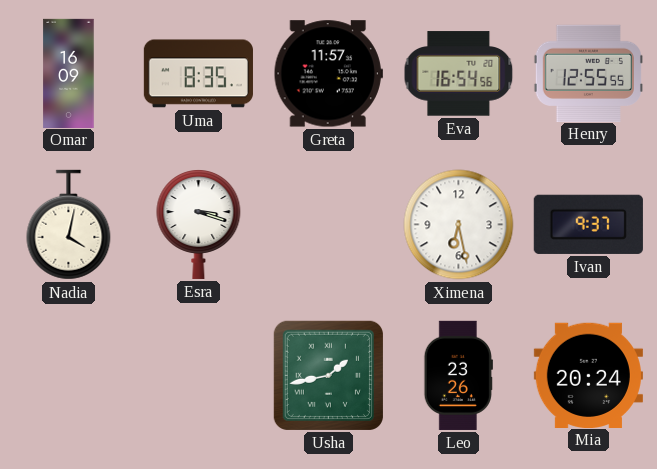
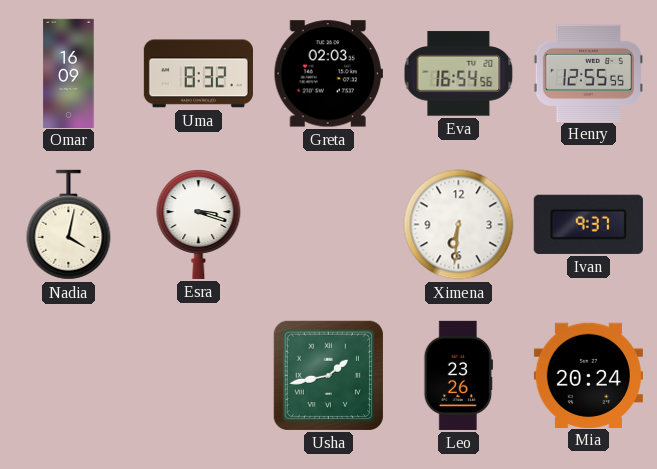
Uma: 8:35 -> 8:32
Greta: 11:57 -> 02:03
Ximena: 6:28 -> 6:31
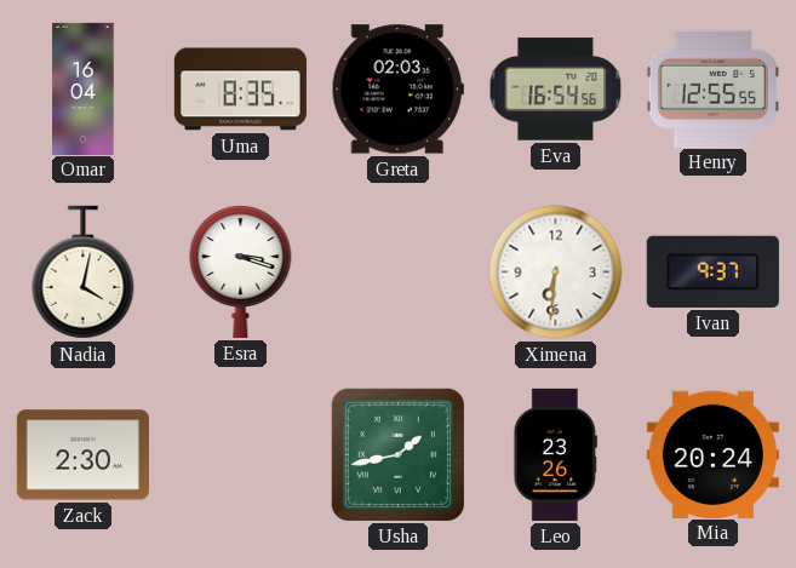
Omar: 16:09 -> 16:04
Uma: 8:32 -> 8:35
Zack: none -> 2:30
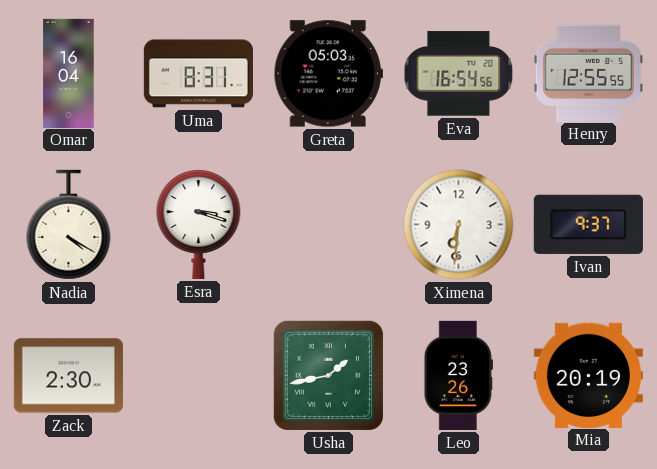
Uma: 8:35 -> 8:31
Greta: 02:03 -> 05:03
Nadia: 4:02 -> 4:20
Mia: 20:24 -> 20:19
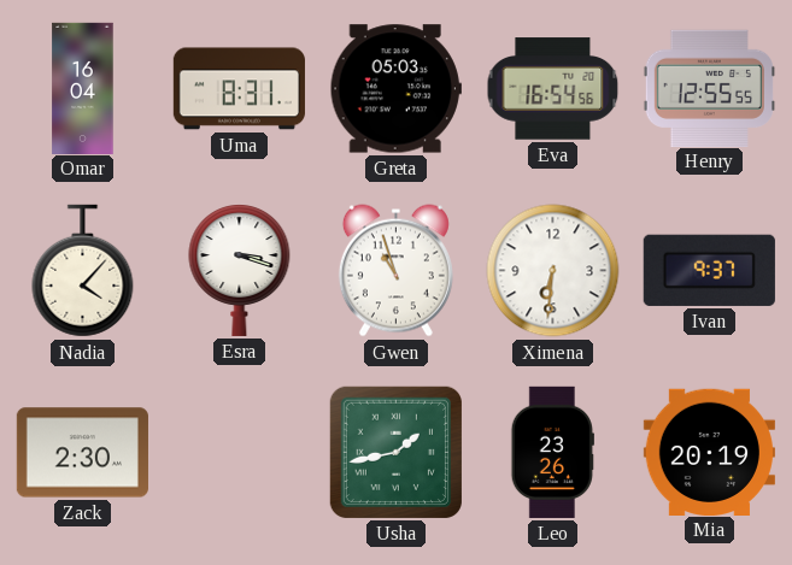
Nadia: 4:20 -> 4:07
Gwen: none -> 10:57
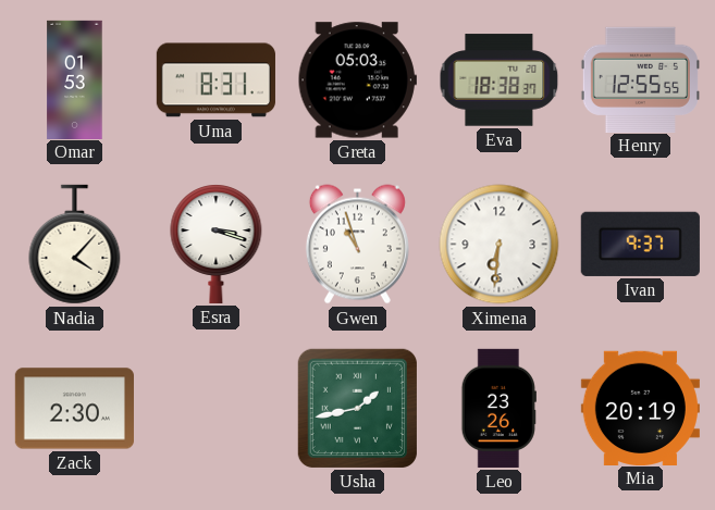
Omar: 16:04 -> 01:53
Eva: 16:54 -> 18:38
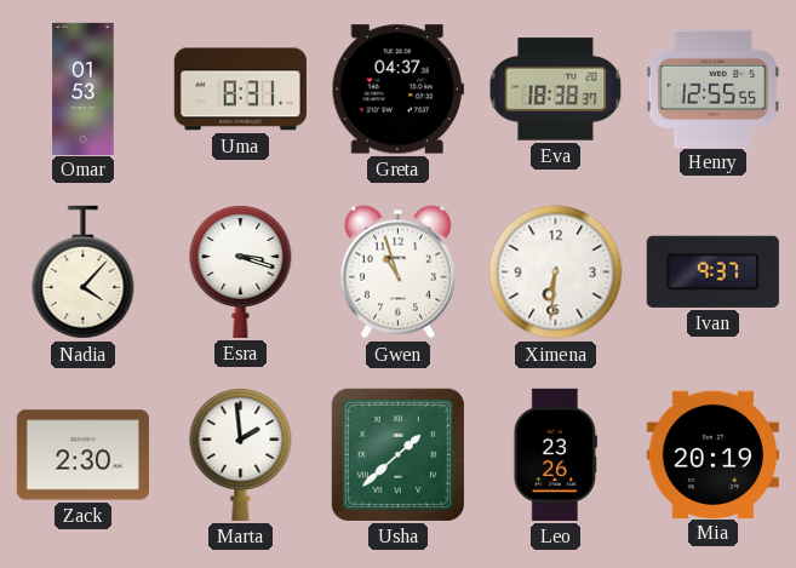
Greta: 05:03 -> 04:37
Marta: none -> 1:59
Usha: 1:43 -> 1:38
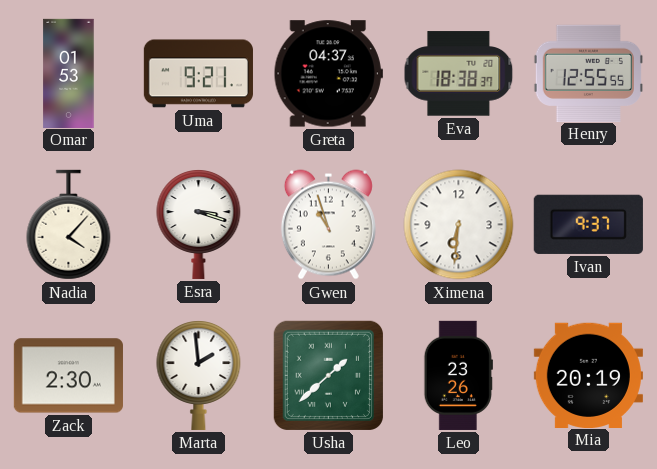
Uma: 8:31 -> 9:21
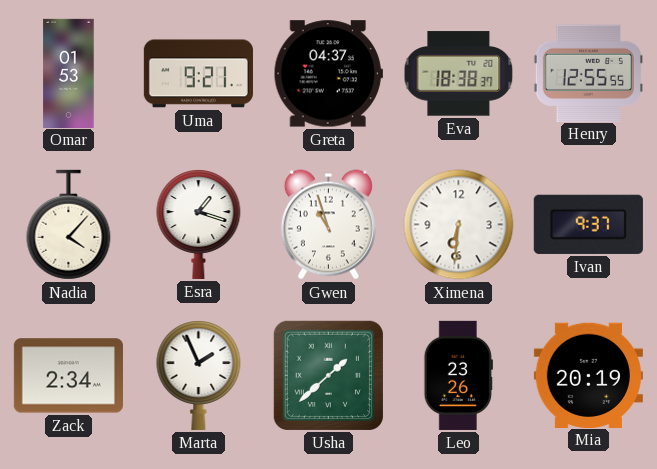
Esra: 3:18 -> 1:18
Zack: 2:30 -> 2:34
Marta: 1:59 -> 1:56
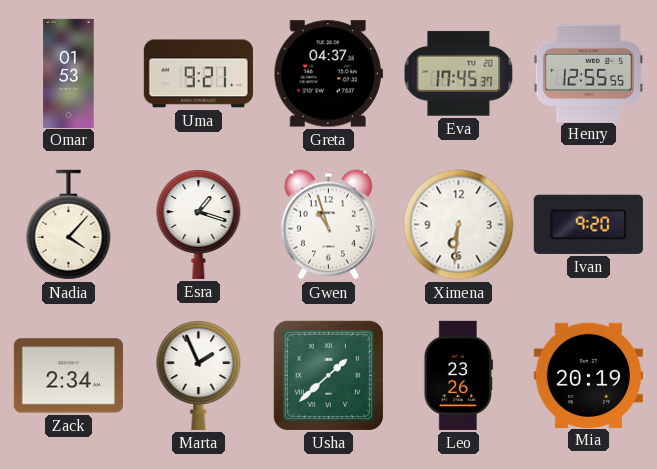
Eva: 18:38 -> 17:45
Ivan: 9:37 -> 9:20
